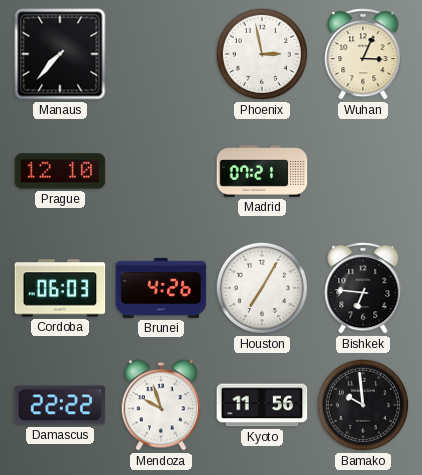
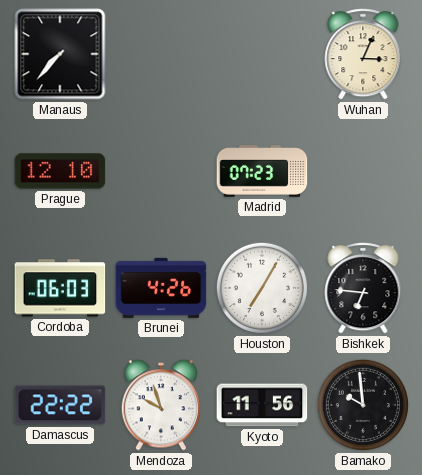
Phoenix: 2:58 -> none
Madrid: 07:21 -> 07:23
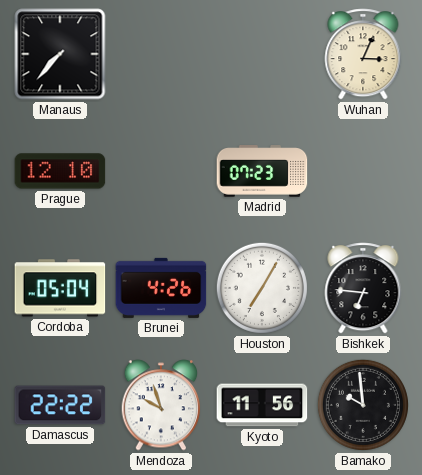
Cordoba: 06:03 -> 05:04
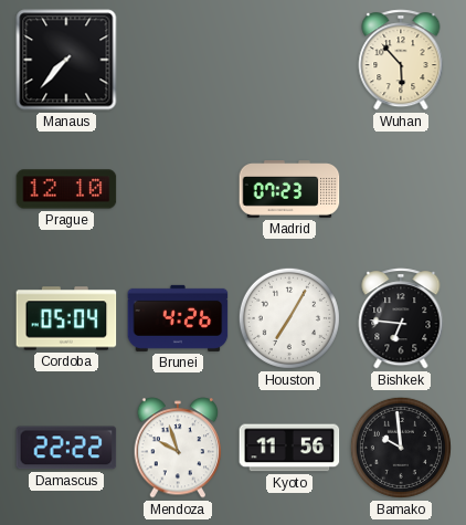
Wuhan: 3:04 -> 5:53
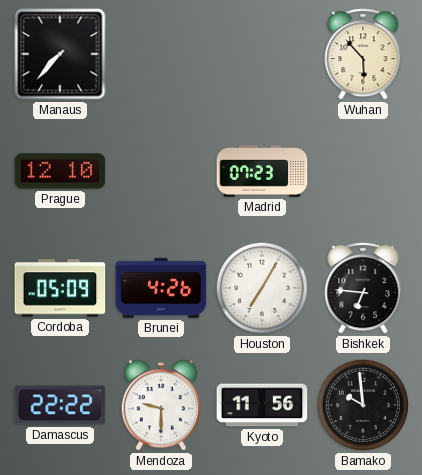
Cordoba: 05:04 -> 05:09
Mendoza: 9:57 -> 9:30
